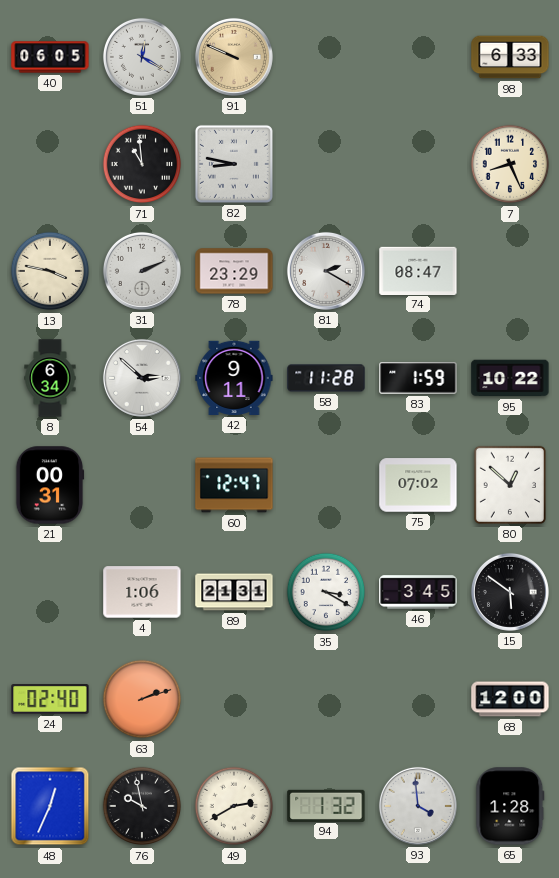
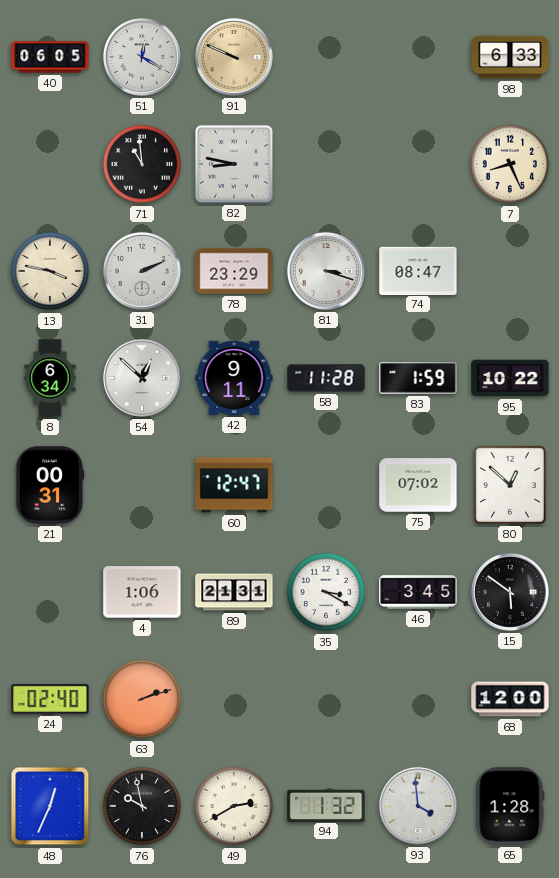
81: 2:20 -> 3:18
54: 2:52 -> 12:52
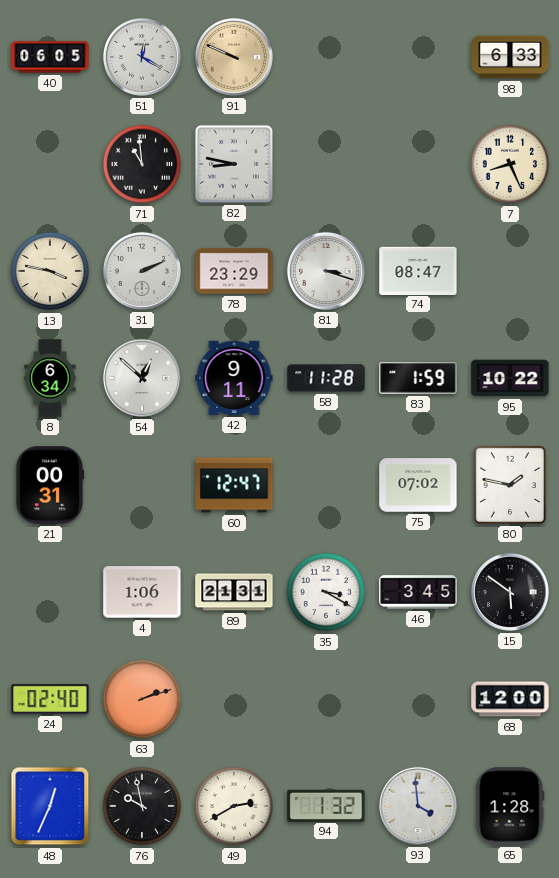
80: 12:52 -> 1:47
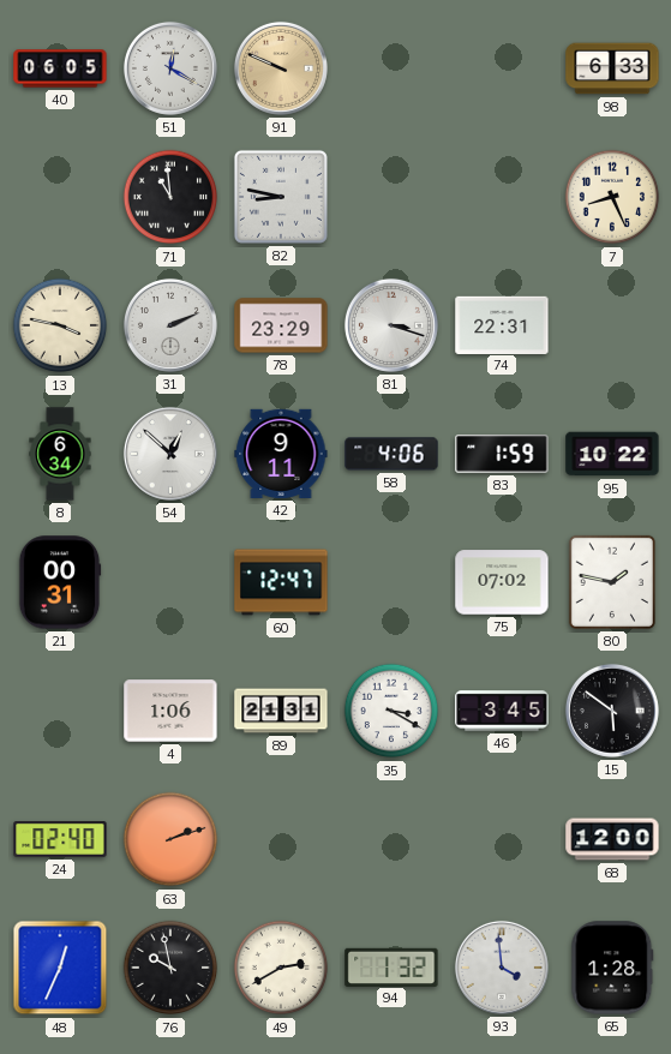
74: 08:47 -> 22:31
58: 11:28 -> 4:06
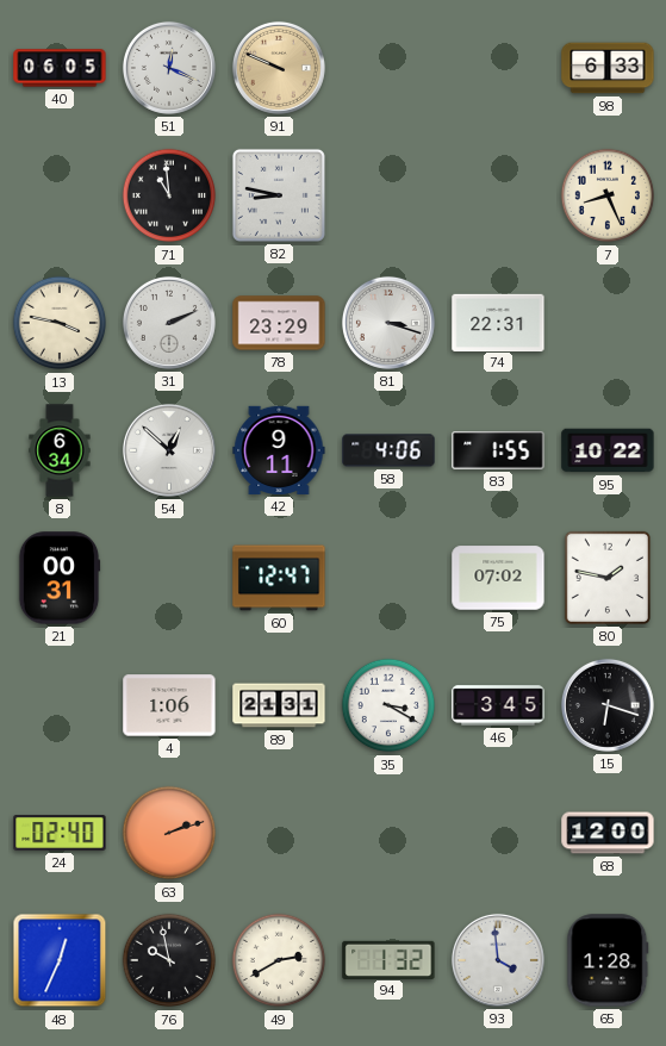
51: 12:20 -> 12:19
83: 1:59 -> 1:55
15: 5:51 -> 6:18
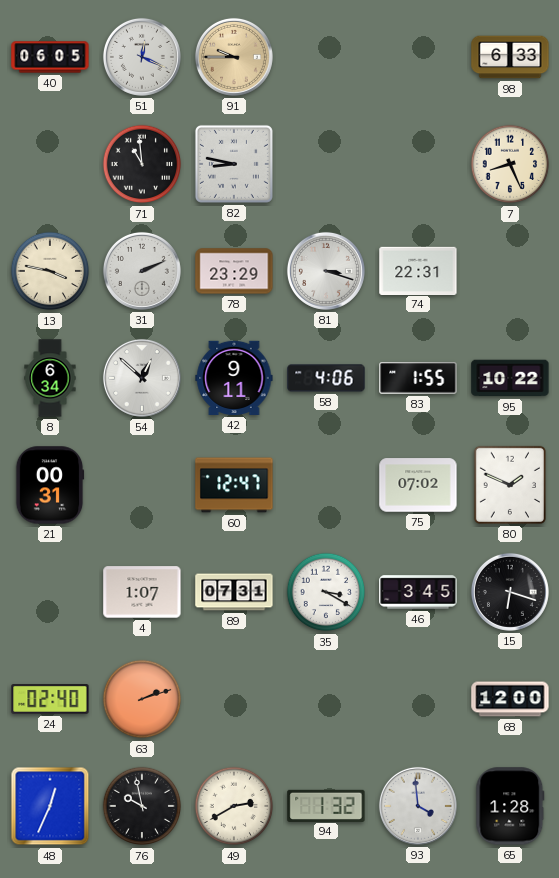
91: 9:49 -> 9:45
80: 1:47 -> 1:49
4: 1:06 -> 1:07
89: 21:31 -> 07:31
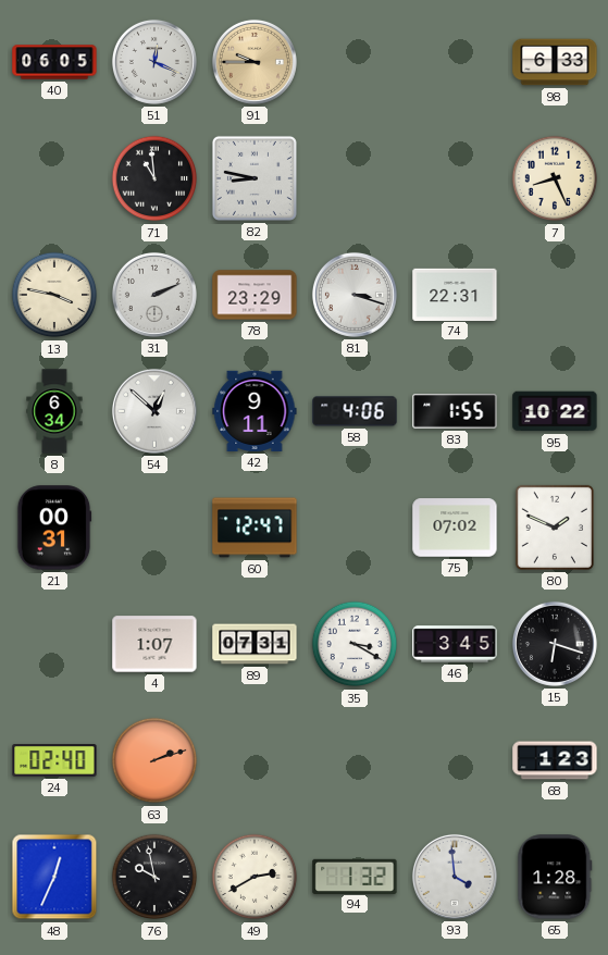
68: 12:00 -> 1:23
